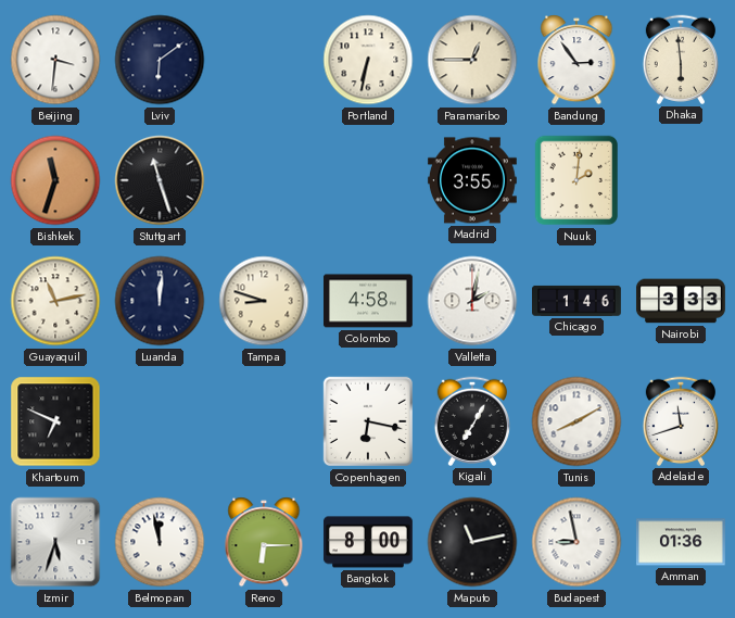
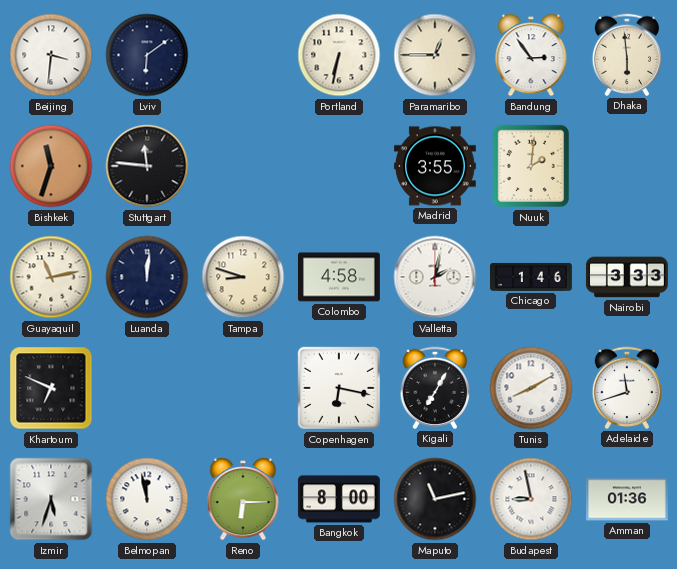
Stuttgart: 11:27 -> 11:46
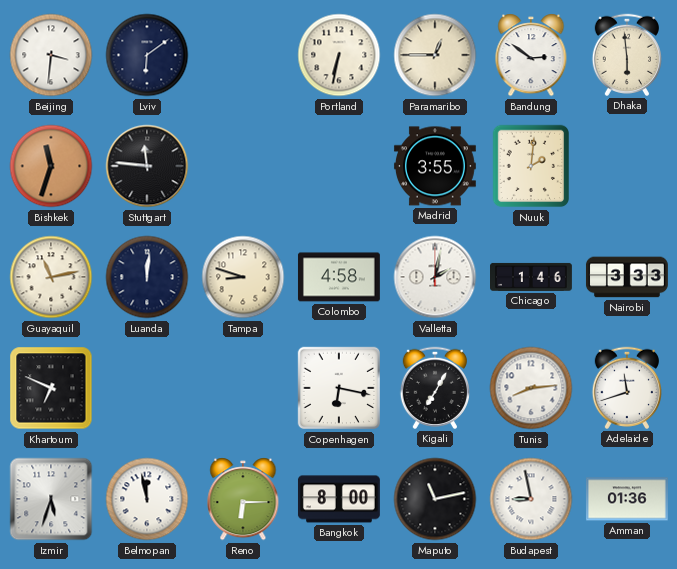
Bandung: 2:54 -> 2:51
Tunis: 8:10 -> 8:14
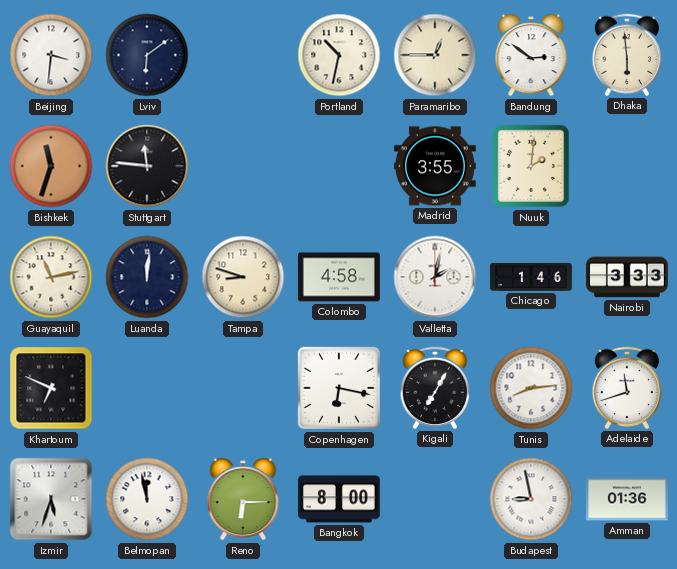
Portland: 6:32 -> 10:32
Maputo: 11:13 -> none
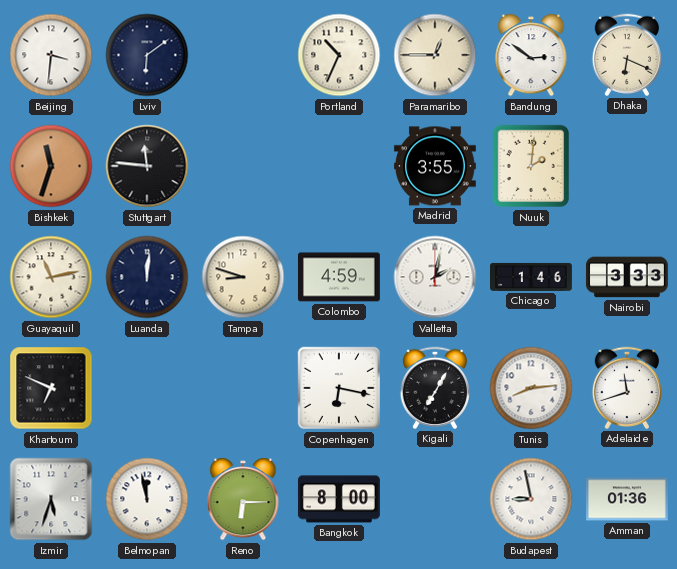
Portland: 10:32 -> 10:34
Dhaka: 5:59 -> 6:19
Colombo: 4:58 -> 4:59
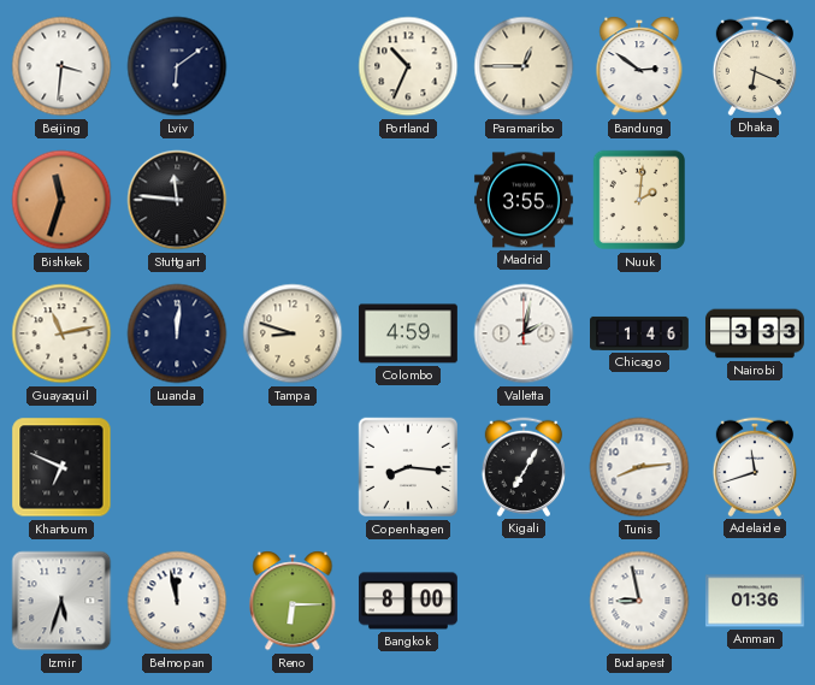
Copenhagen: 6:17 -> 8:16
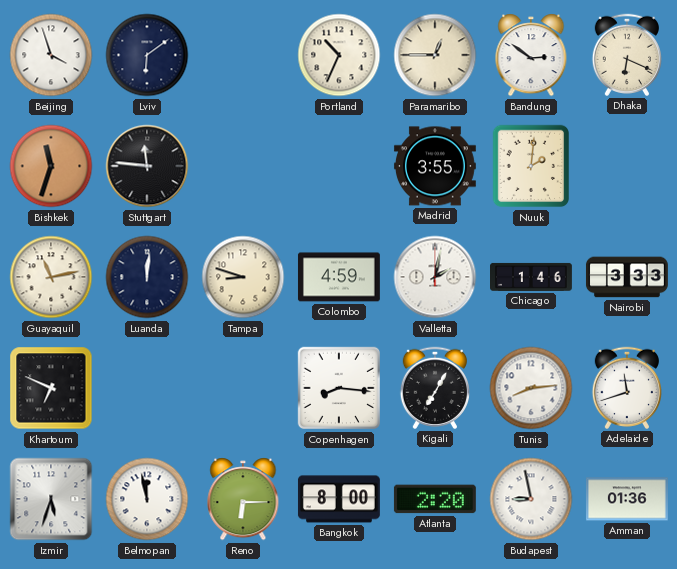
Beijing: 3:31 -> 3:57
Atlanta: none -> 2:20
